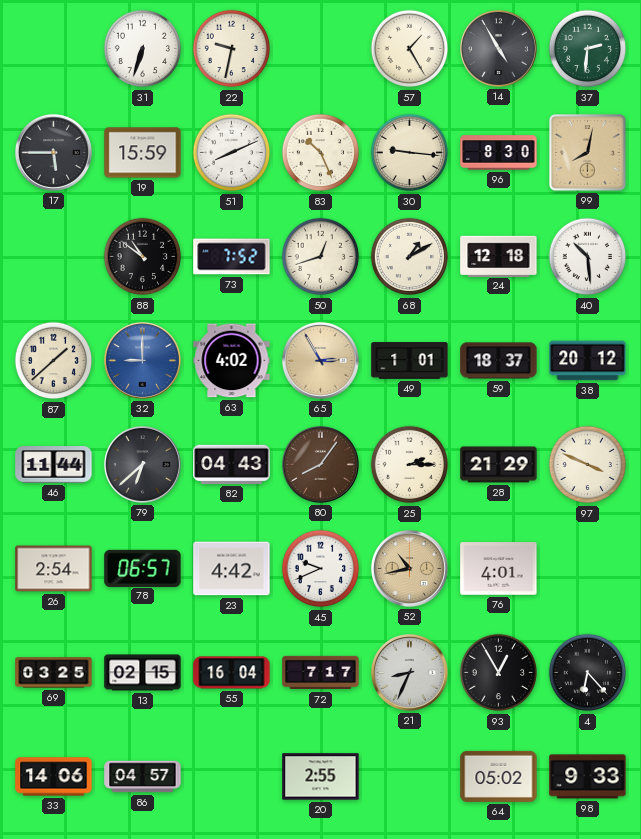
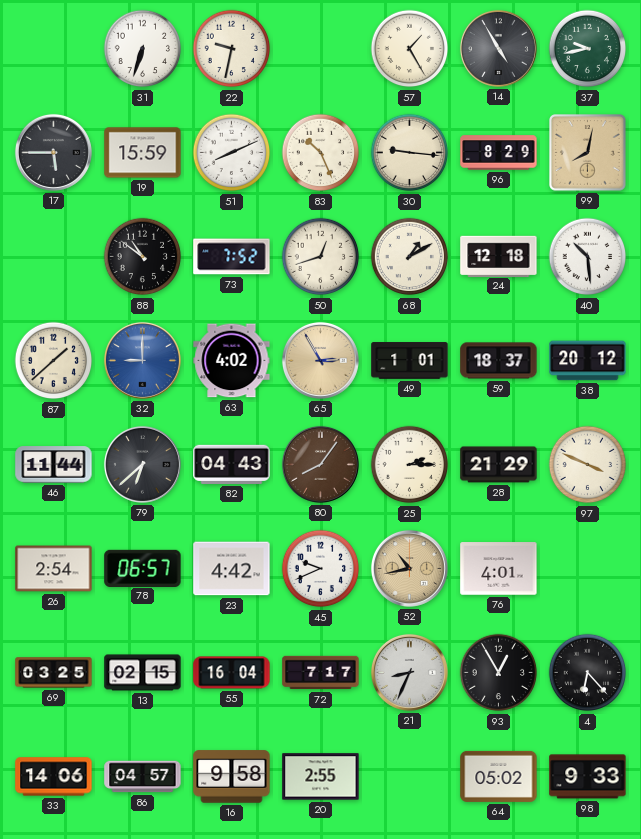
37: 2:31 -> 9:43
96: 8:30 -> 8:29
16: none -> 9:58
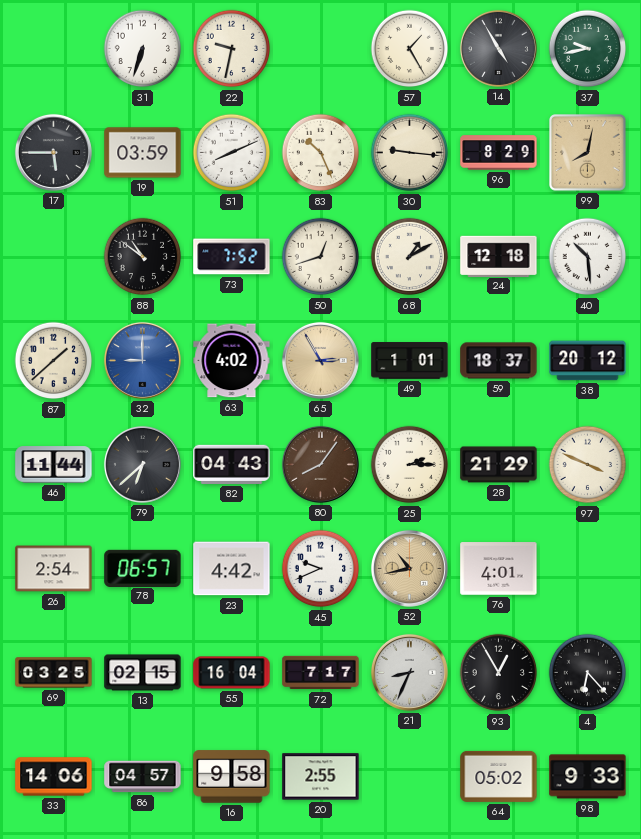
19: 15:59 -> 03:59
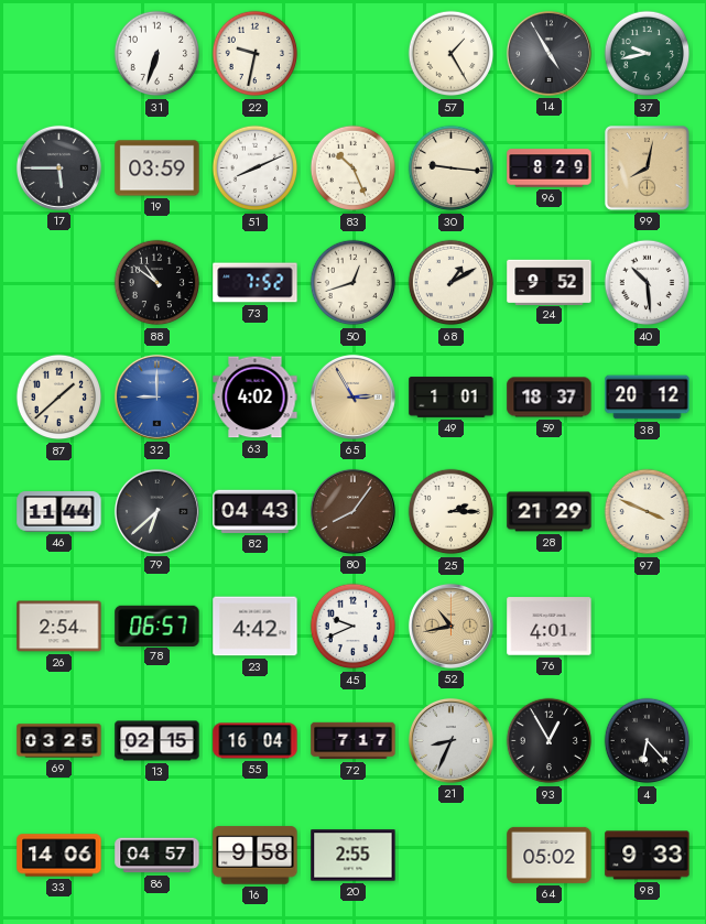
24: 12:18 -> 9:52
